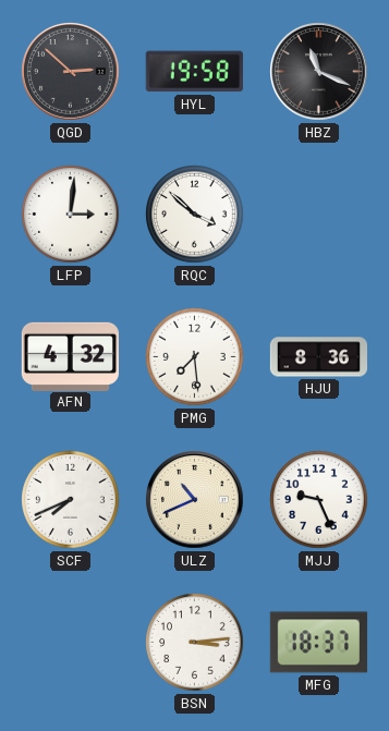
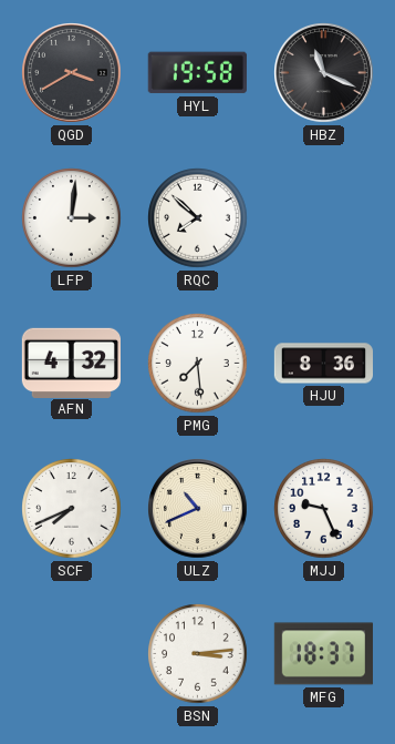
QGD: 2:52 -> 3:40
RQC: 3:52 -> 7:52
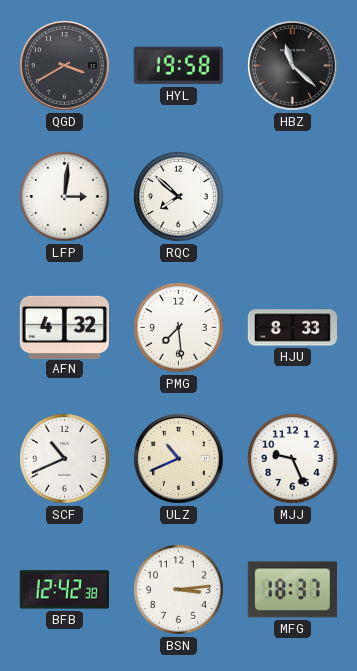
HBZ: 11:19 -> 11:22
HJU: 8:36 -> 8:33
SCF: 7:41 -> 10:41
BFB: none -> 12:42
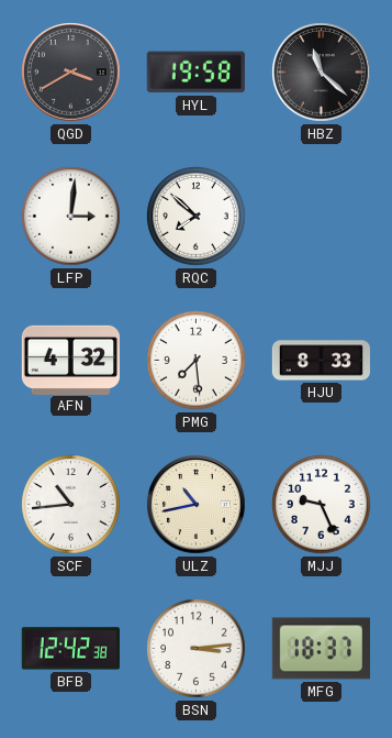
SCF: 10:41 -> 10:44
ULZ: 10:41 -> 10:43
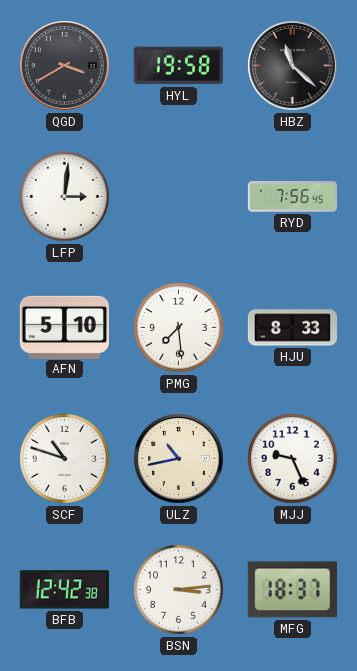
RQC: 7:52 -> none
RYD: none -> 7:56
AFN: 4:32 -> 5:10
SCF: 10:44 -> 10:48
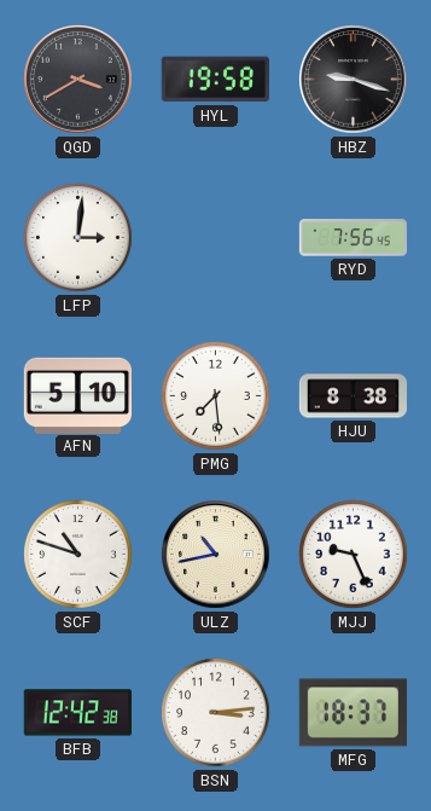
HBZ: 11:22 -> 9:18
HJU: 8:33 -> 8:38
